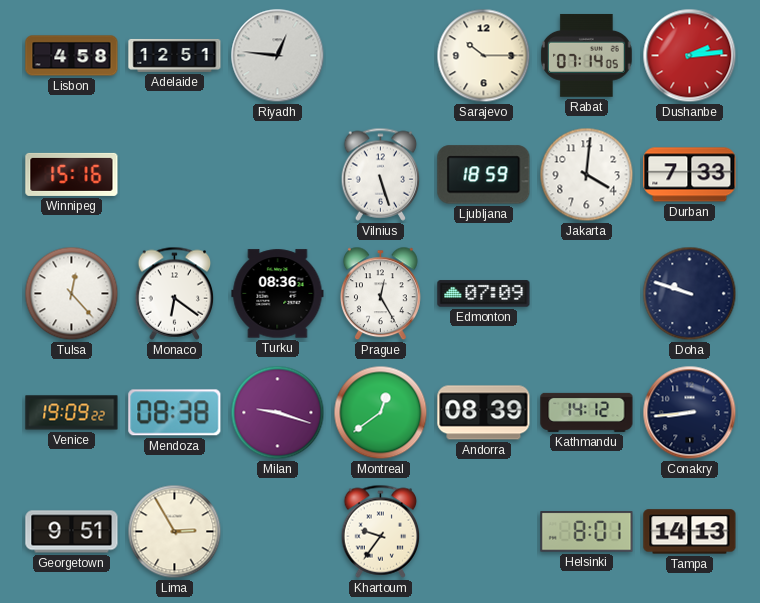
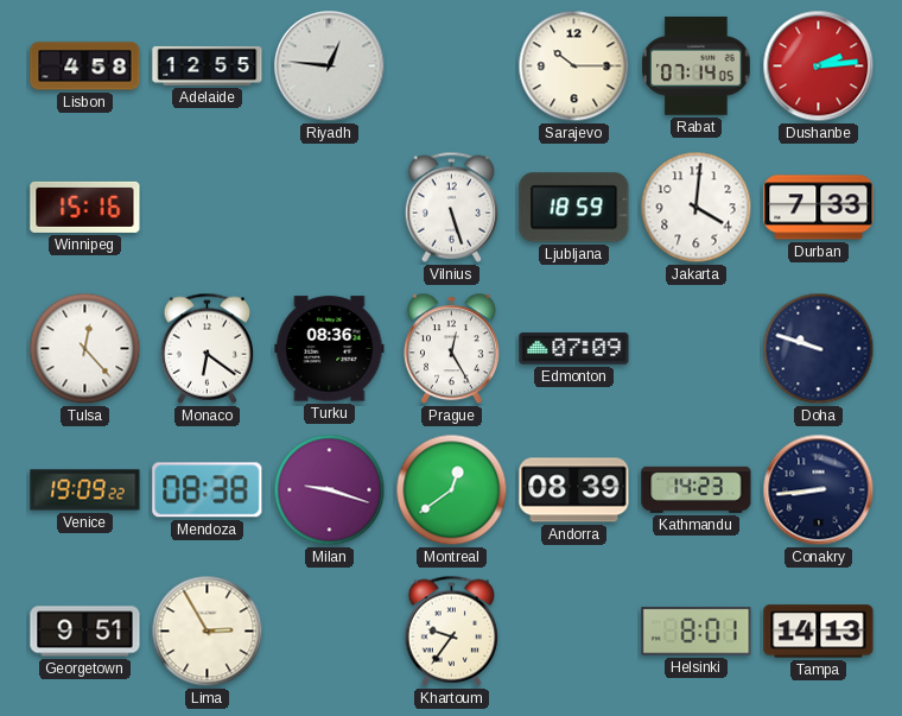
Adelaide: 12:51 -> 12:55
Kathmandu: 14:12 -> 14:23
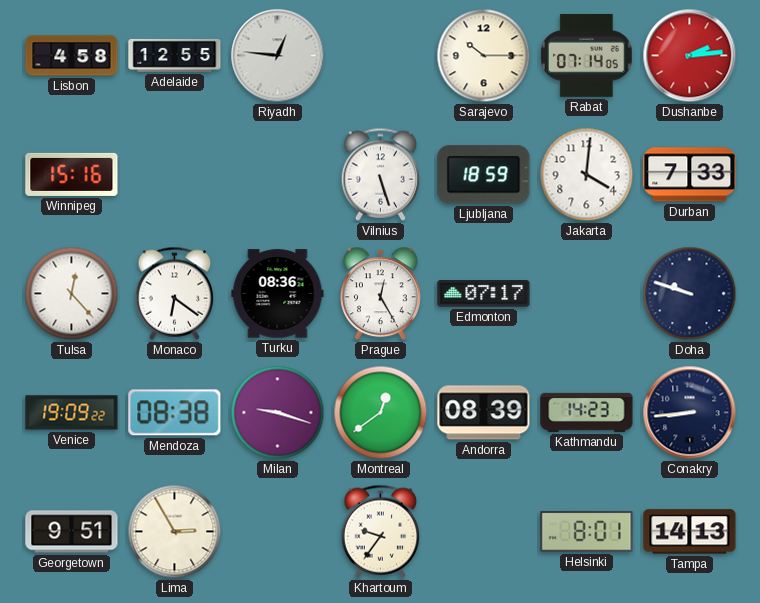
Edmonton: 07:09 -> 07:17
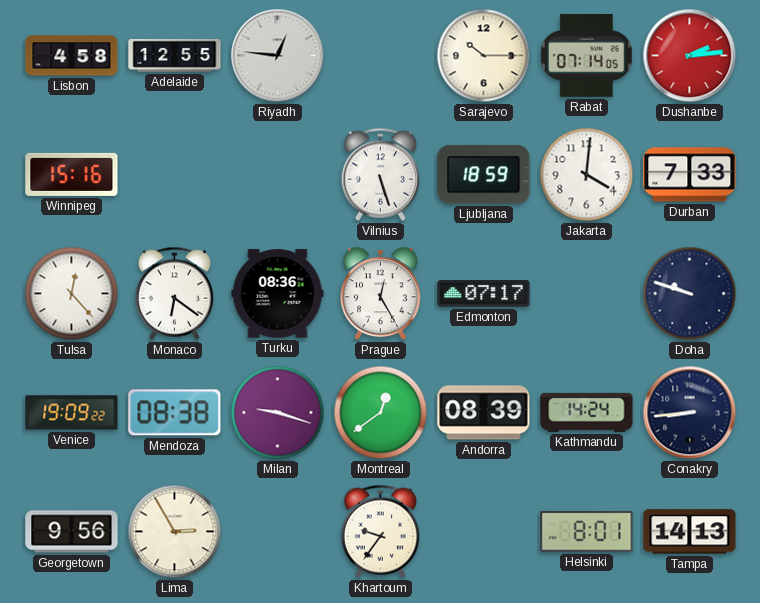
Kathmandu: 14:23 -> 14:24
Georgetown: 9:51 -> 9:56
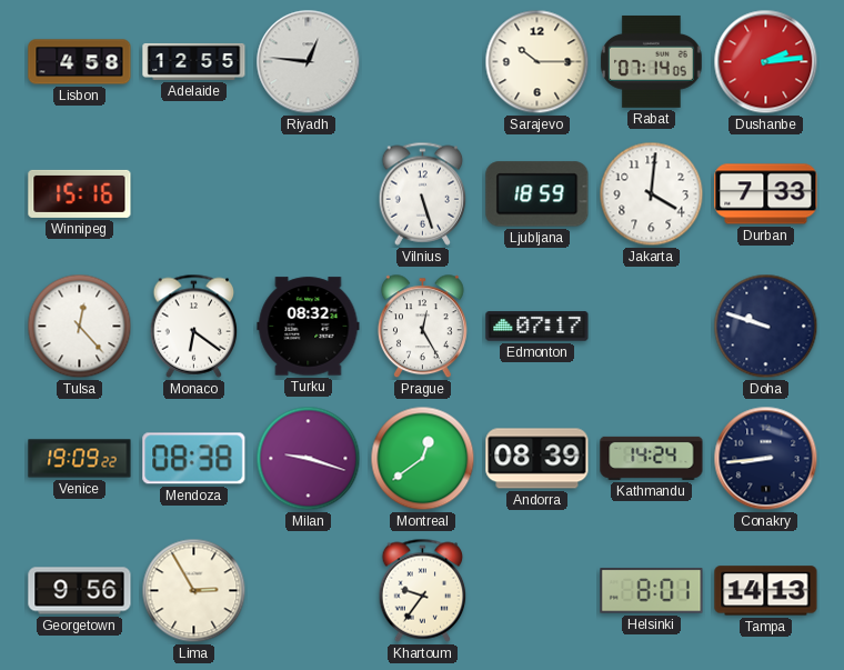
Turku: 08:36 -> 08:32
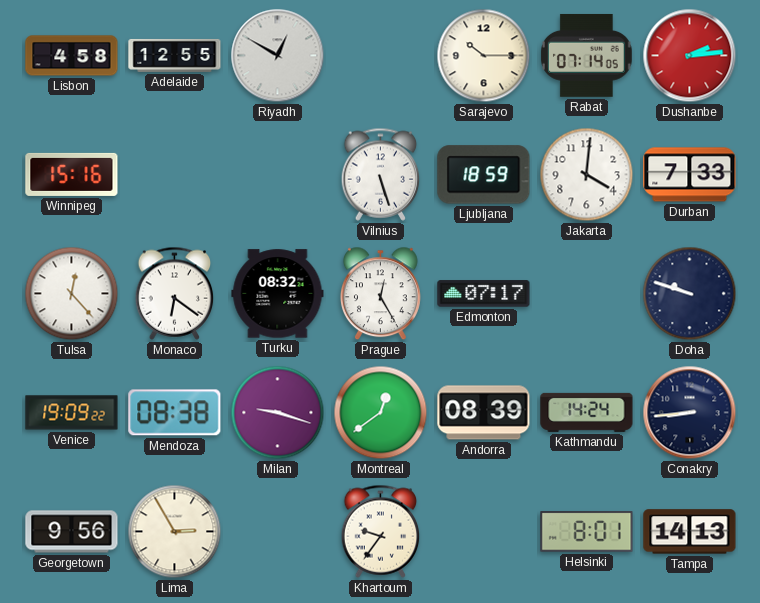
Riyadh: 12:46 -> 12:50
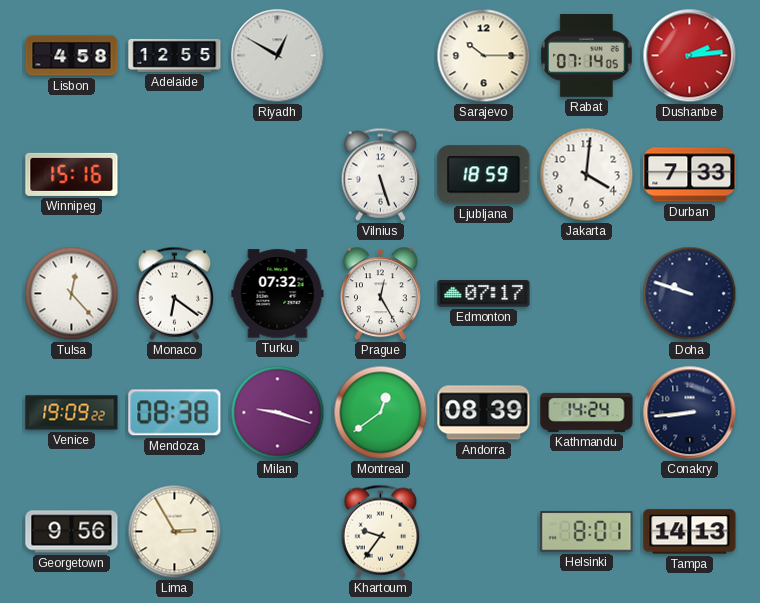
Turku: 08:32 -> 07:32
